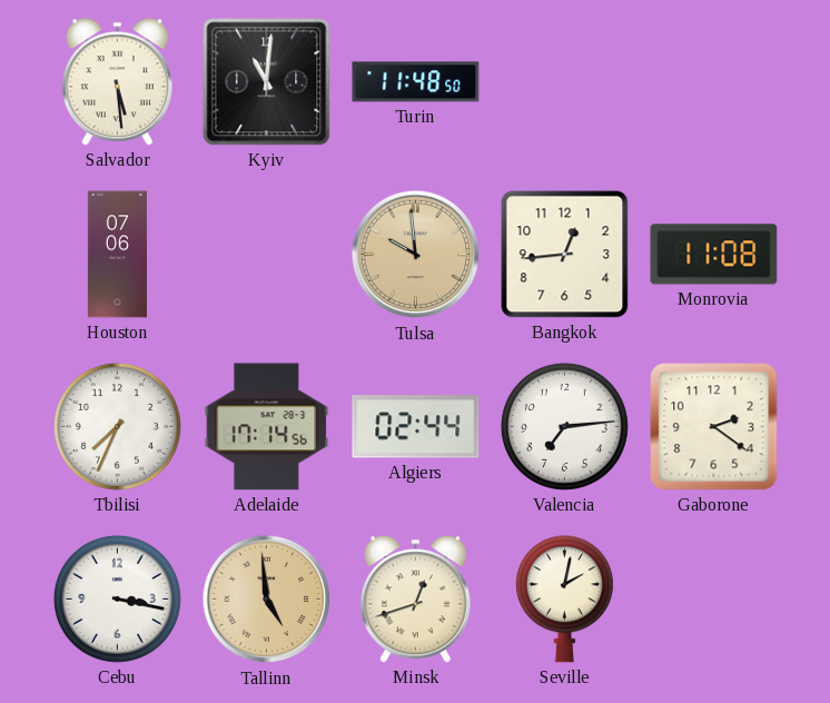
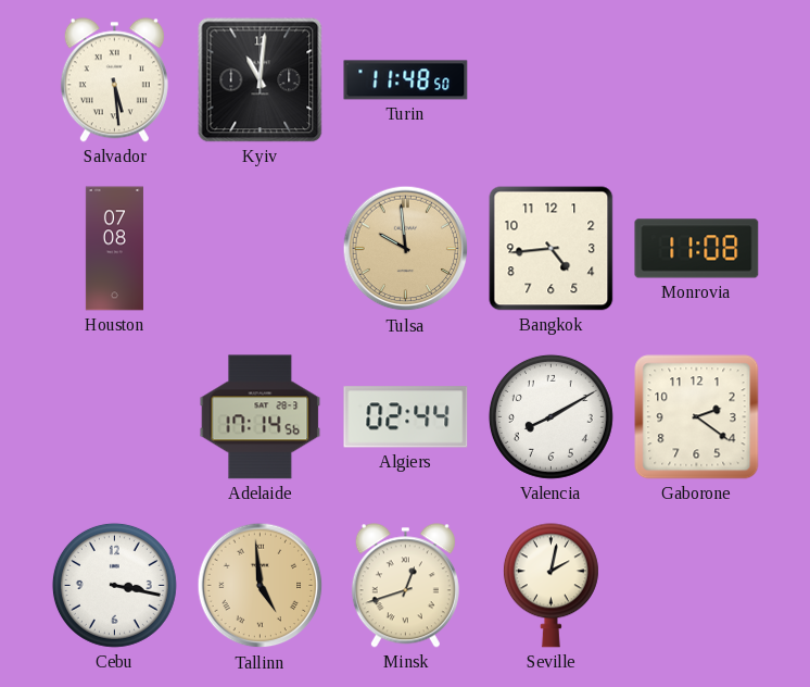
Houston: 07:06 -> 07:08
Bangkok: 12:44 -> 4:44
Tbilisi: 7:34 -> none
Valencia: 7:14 -> 8:10
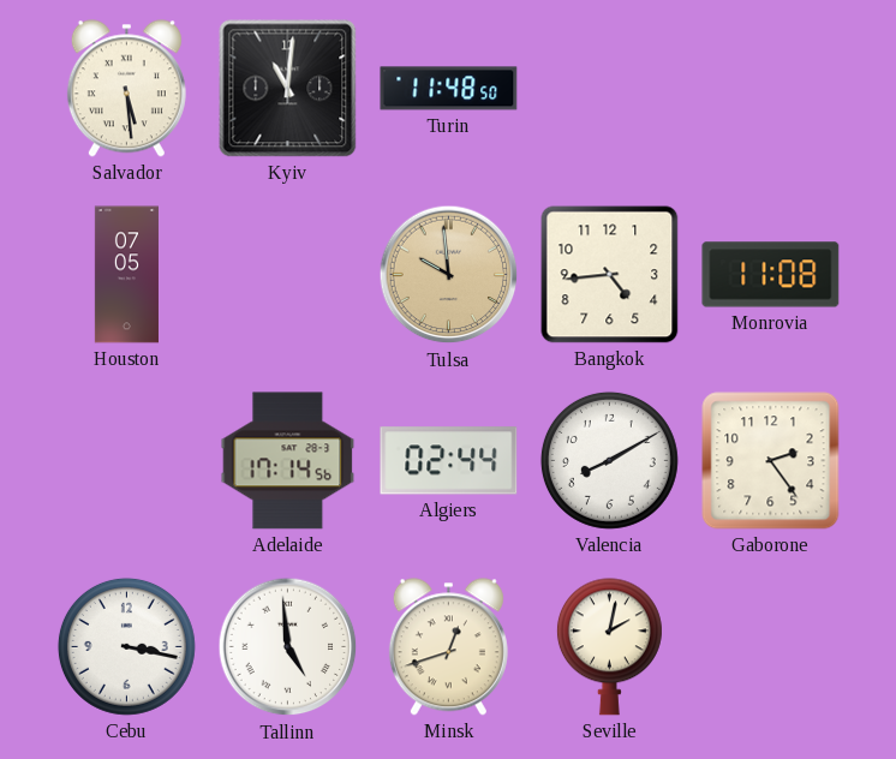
Houston: 07:08 -> 07:05
Gaborone: 2:21 -> 2:24
Tallinn dial: champagne -> white
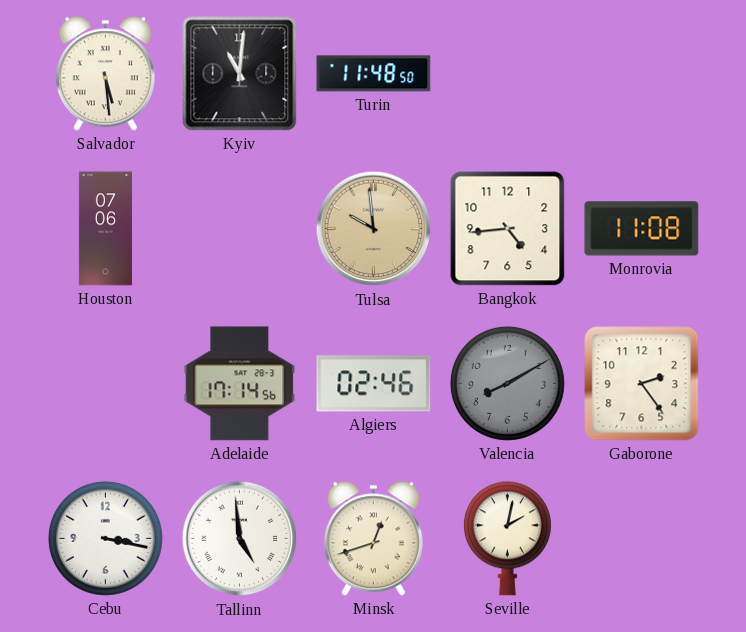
Houston: 07:05 -> 07:06
Algiers: 02:44 -> 02:46
Valencia dial: white -> grey
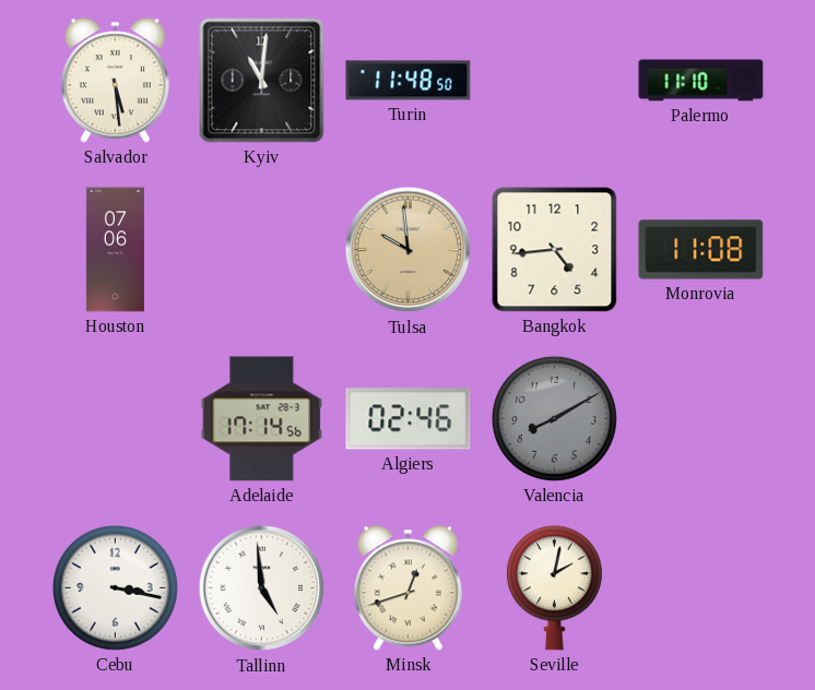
Palermo: none -> 11:10
Gaborone: 2:24 -> none
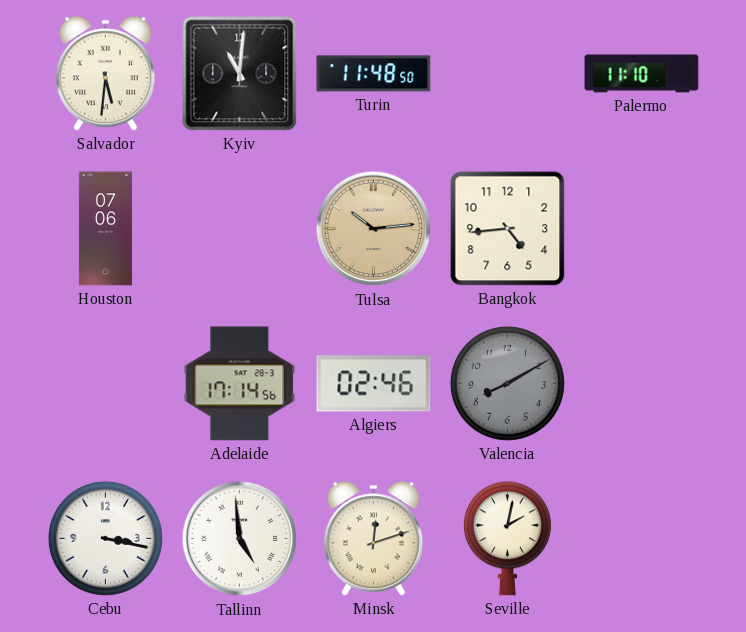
Salvador: 5:29 -> 5:31
Tulsa: 9:59 -> 10:14
Monrovia: 11:08 -> none
Minsk: 12:42 -> 12:12
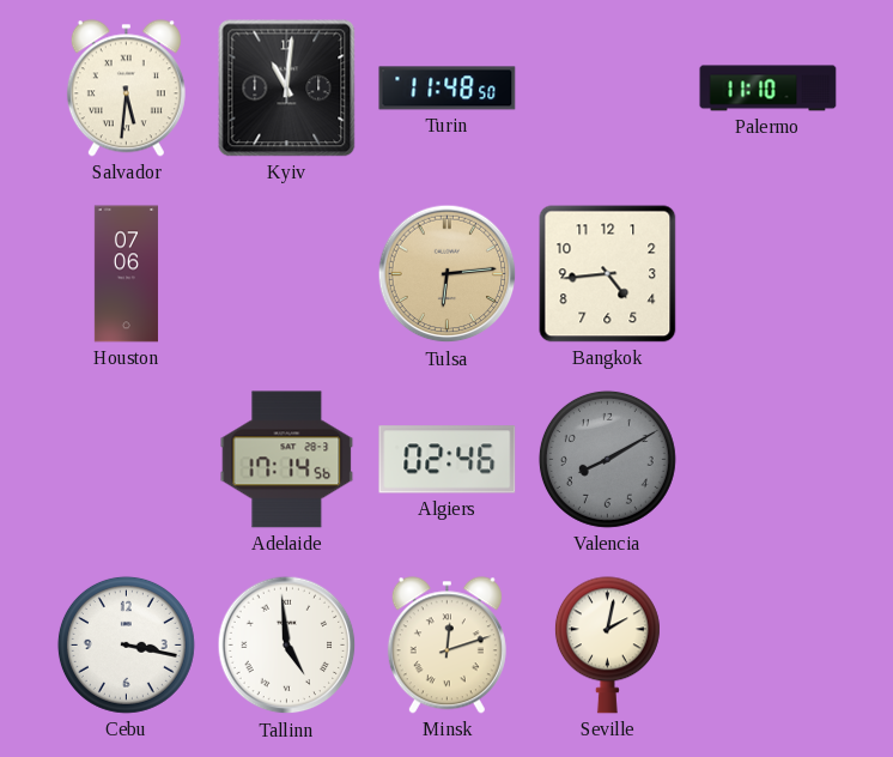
Tulsa: 10:14 -> 6:14
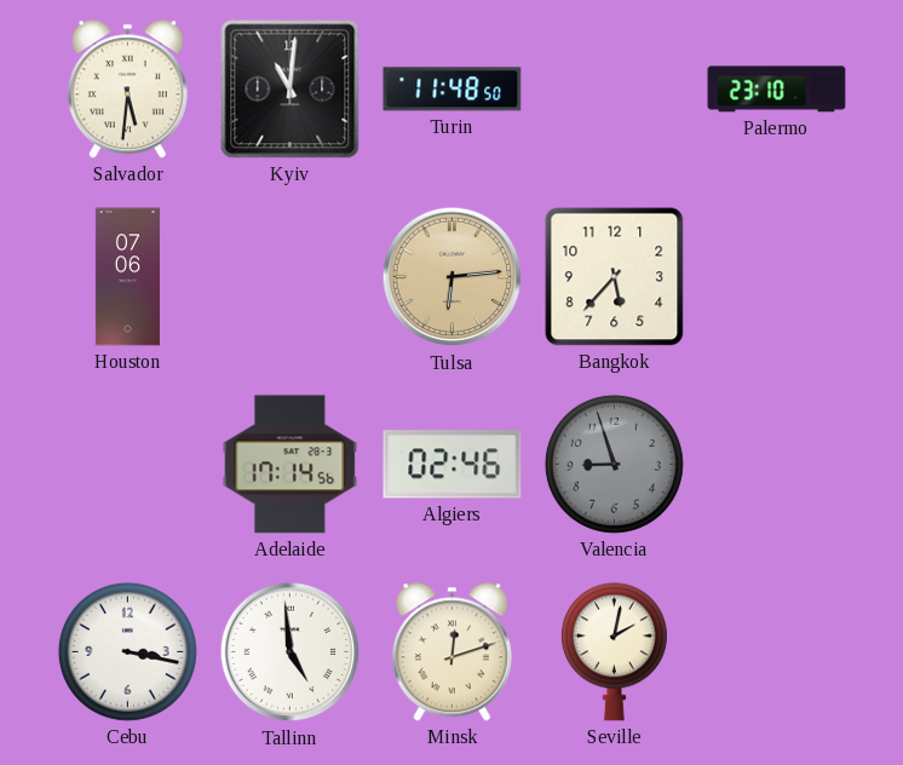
Palermo: 11:10 -> 23:10
Bangkok: 4:44 -> 5:37
Valencia: 8:10 -> 8:57
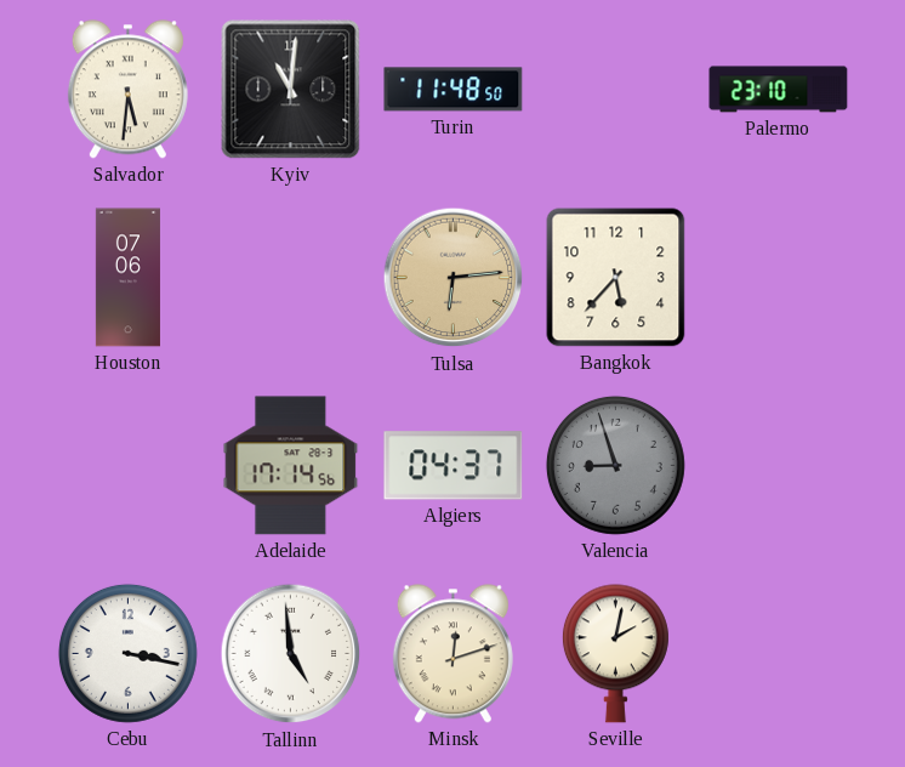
Algiers: 02:46 -> 04:37
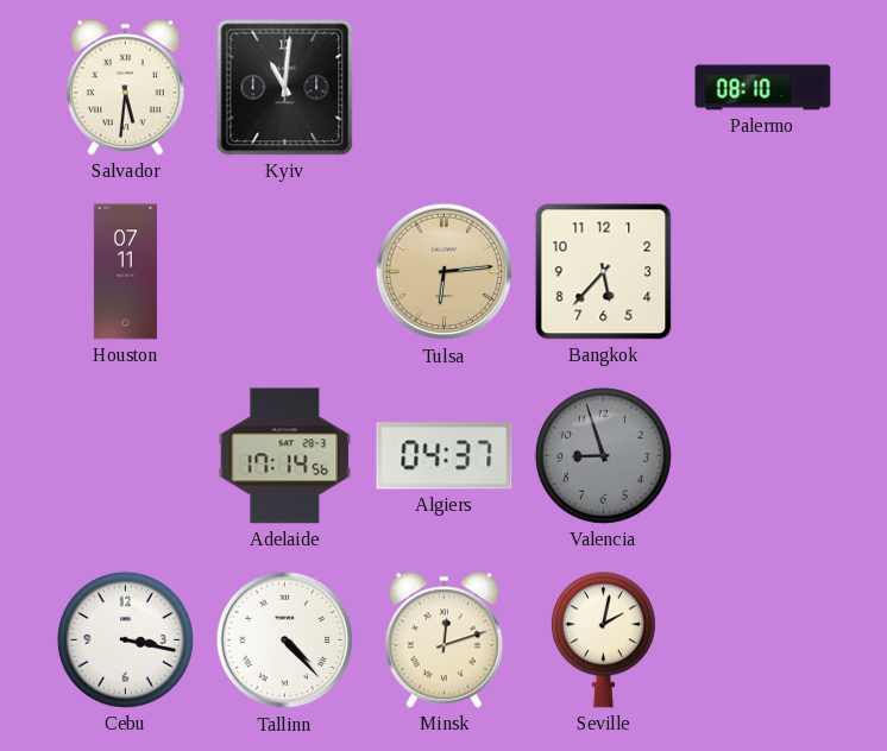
Turin: 11:48 -> none
Palermo: 23:10 -> 08:10
Houston: 07:06 -> 07:11
Tallinn: 4:59 -> 4:23
